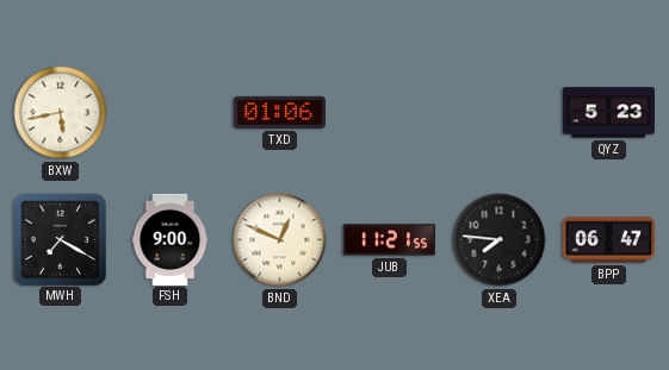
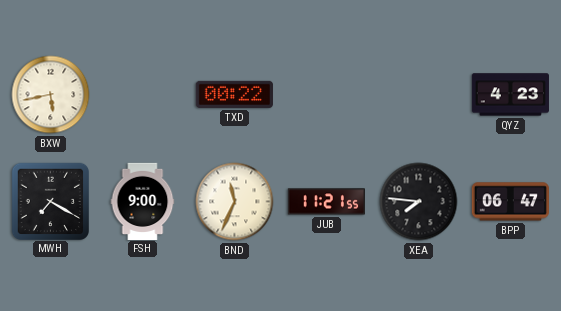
TXD: 01:06 -> 00:22
QYZ: 5:23 -> 4:23
BND: 12:49 -> 11:34
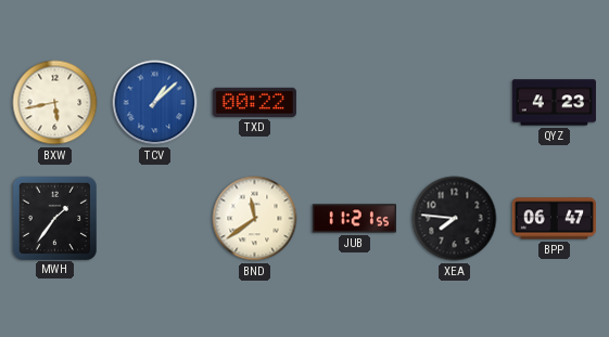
TCV: none -> 1:08
MWH: 7:20 -> 1:36
FSH: 9:00 -> none
BND: 11:34 -> 11:39
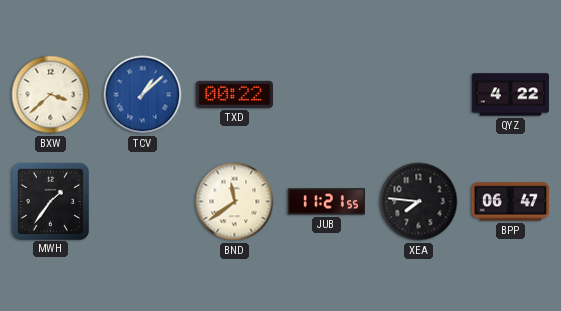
BXW: 5:43 -> 3:38
QYZ: 4:23 -> 4:22
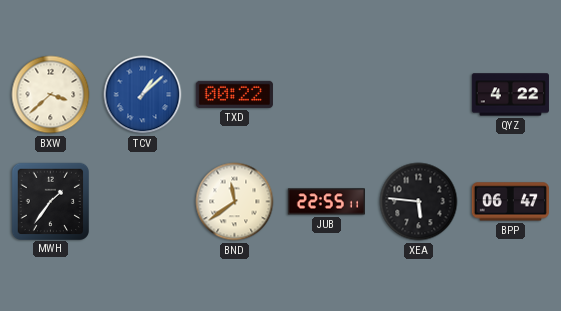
JUB: 11:21 -> 22:55
XEA: 7:46 -> 5:46
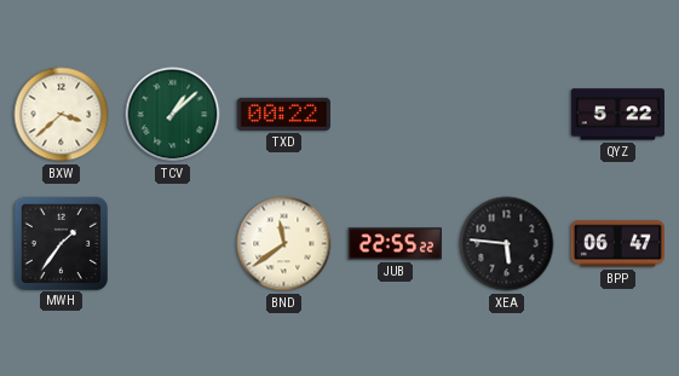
TCV dial: blue -> green
QYZ: 4:22 -> 5:22
JUB: 22:55:11 -> 22:55:22
